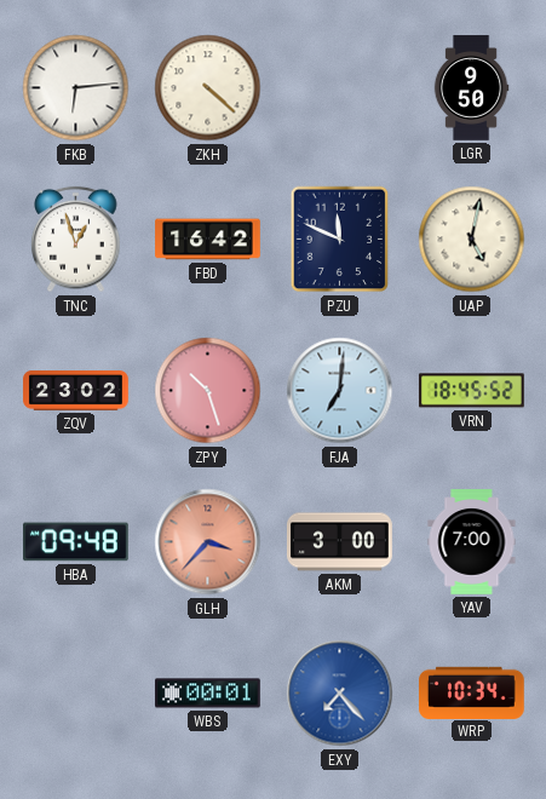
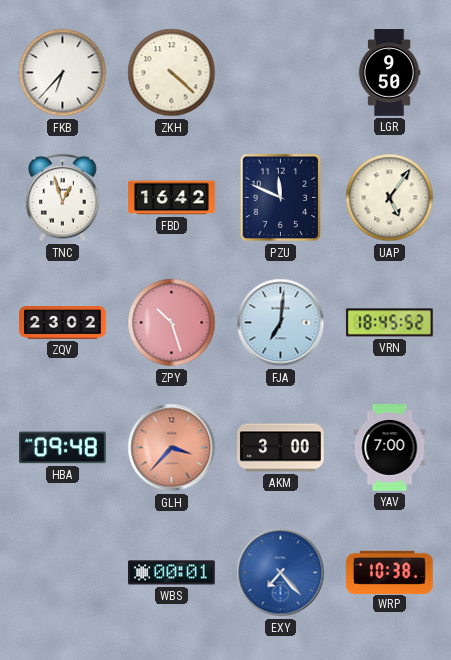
FKB: 6:14 -> 6:37
UAP: 5:02 -> 5:06
WRP: 10:34 -> 10:38
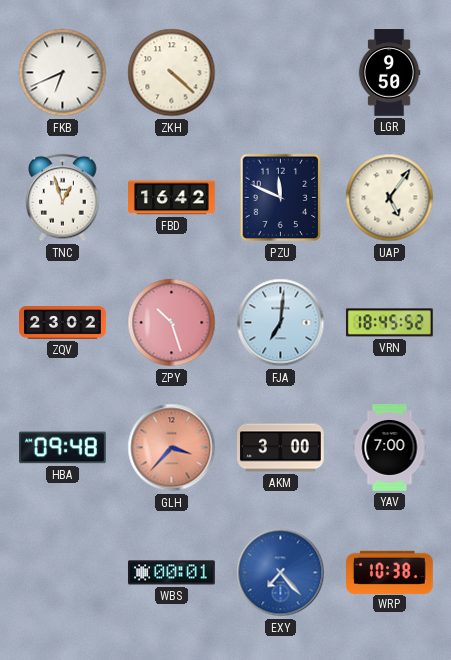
FKB: 6:37 -> 6:41
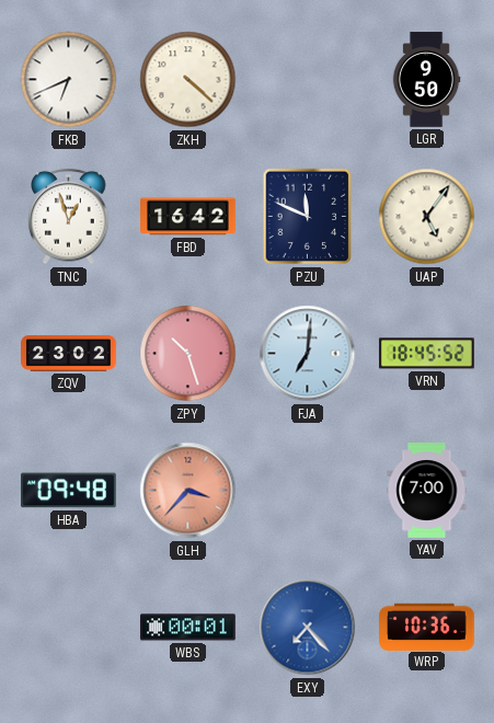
AKM: 3:00 -> none
WRP: 10:38 -> 10:36
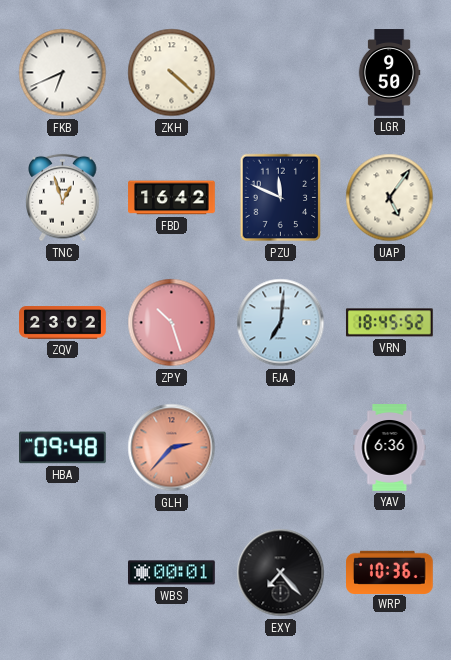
GLH: 3:37 -> 2:37
YAV: 7:00 -> 6:36
EXY dial: blue -> black
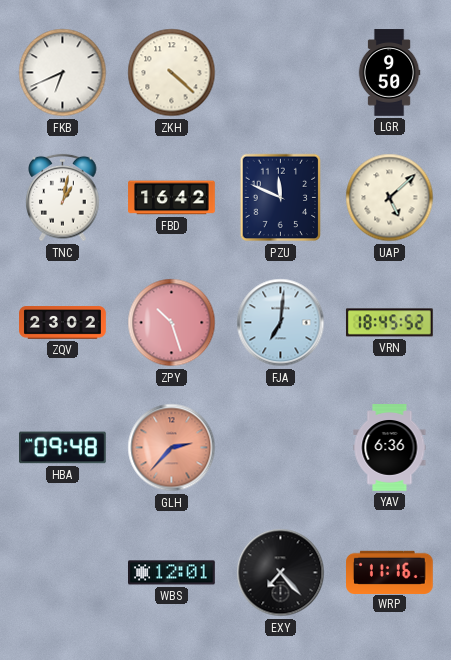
TNC: 12:57 -> 1:02
UAP: 5:06 -> 5:08
WBS: 00:01 -> 12:01
WRP: 10:36 -> 11:16
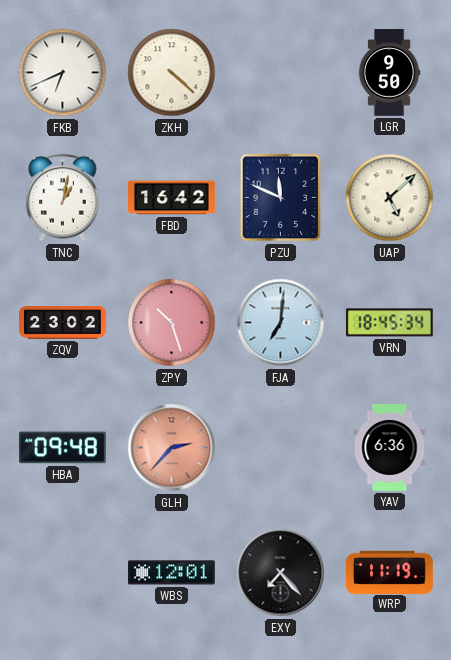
VRN: 18:45:52 -> 18:45:34
WRP: 11:16 -> 11:19
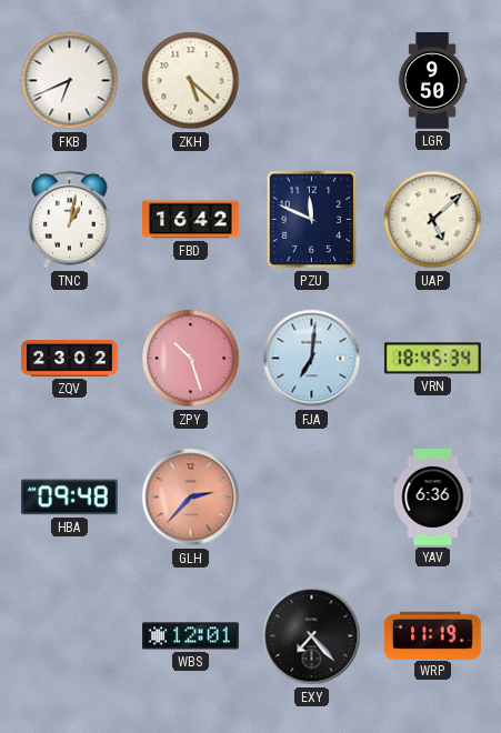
ZKH: 4:22 -> 5:22
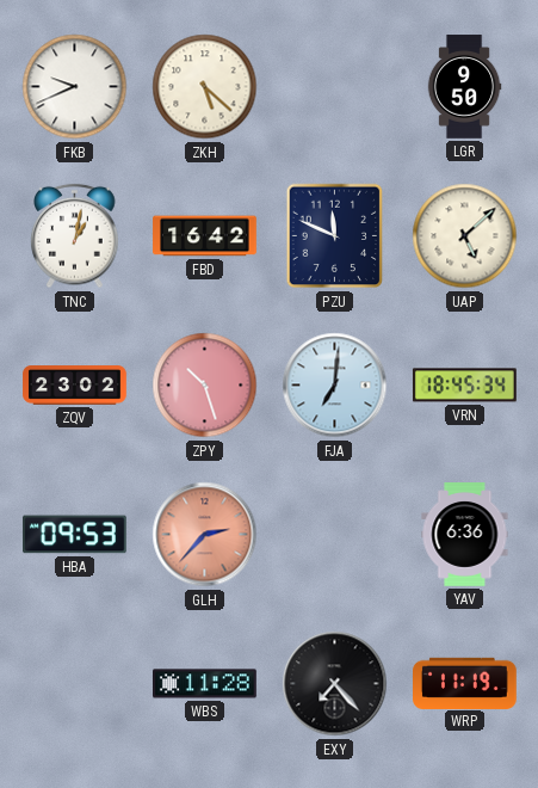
FKB: 6:41 -> 9:41
HBA: 09:48 -> 09:53
WBS: 12:01 -> 11:28
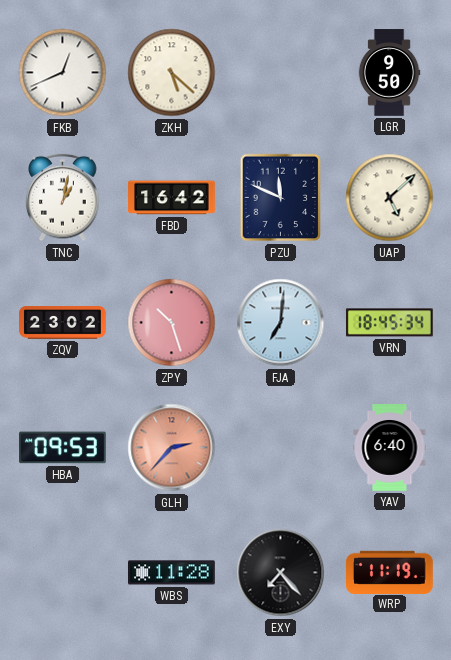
FKB: 9:41 -> 12:41
YAV: 6:36 -> 6:40
